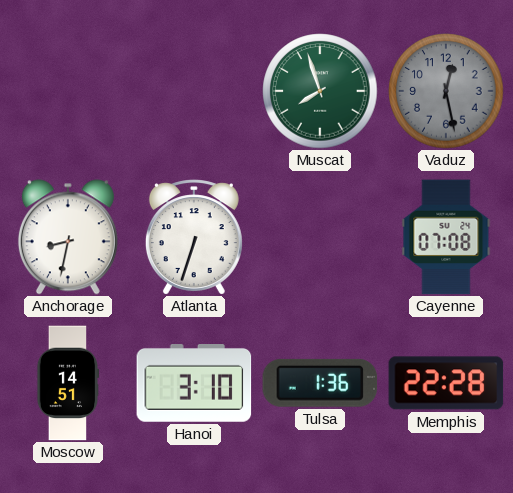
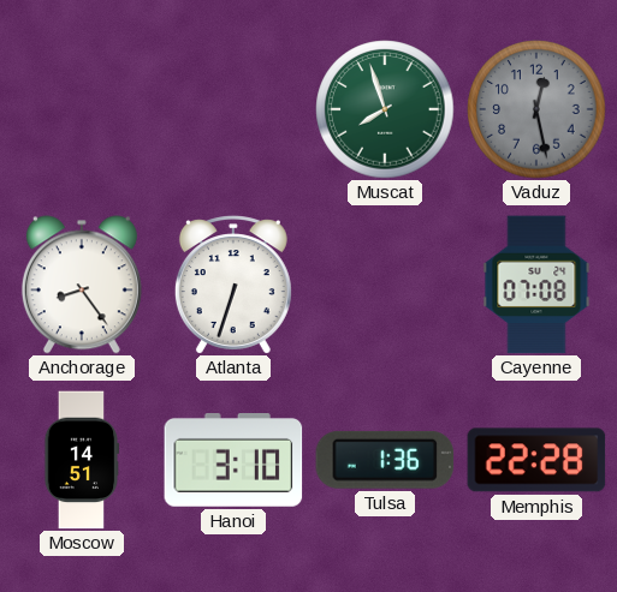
Anchorage: 8:32 -> 8:24
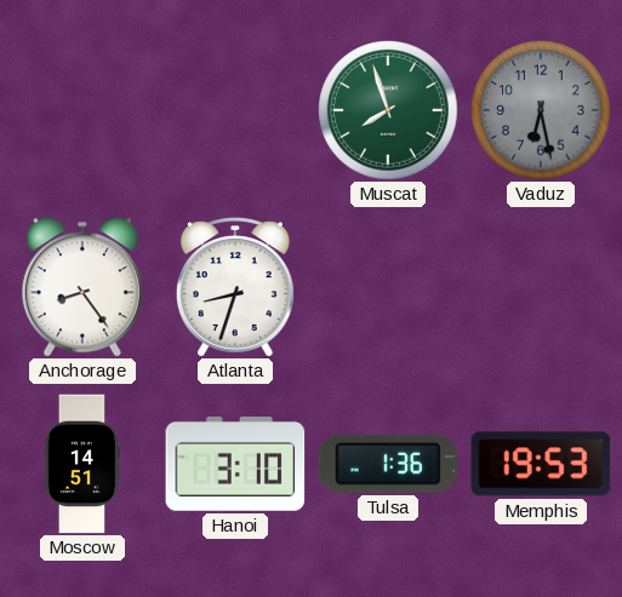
Vaduz: 12:28 -> 6:28
Atlanta: 6:33 -> 8:33
Cayenne: 07:08 -> none
Memphis: 22:28 -> 19:53
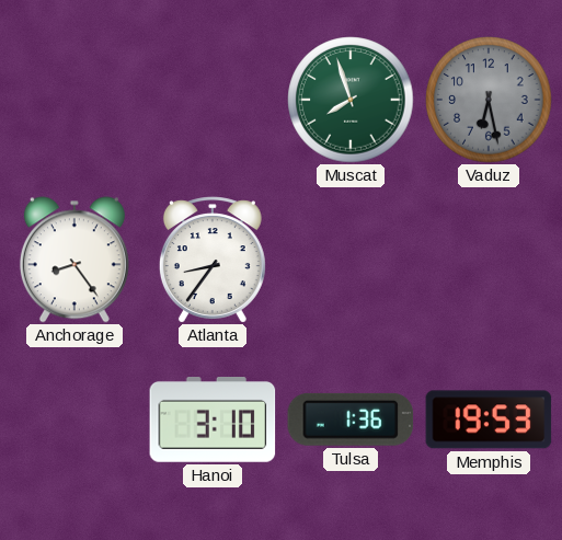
Atlanta: 8:33 -> 8:36
Moscow: 14:51 -> none
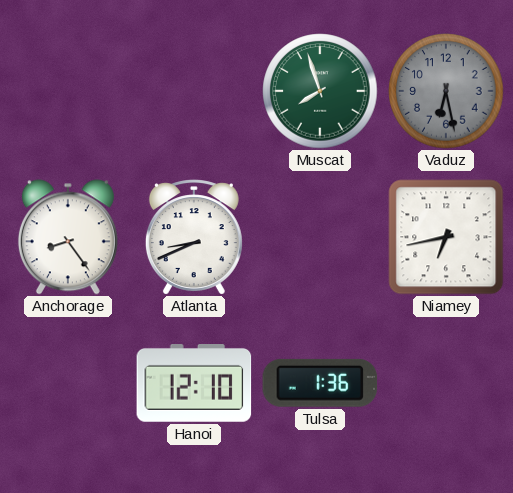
Atlanta: 8:36 -> 8:41
Niamey: none -> 6:43
Hanoi: 3:10 -> 12:10
Memphis: 19:53 -> none
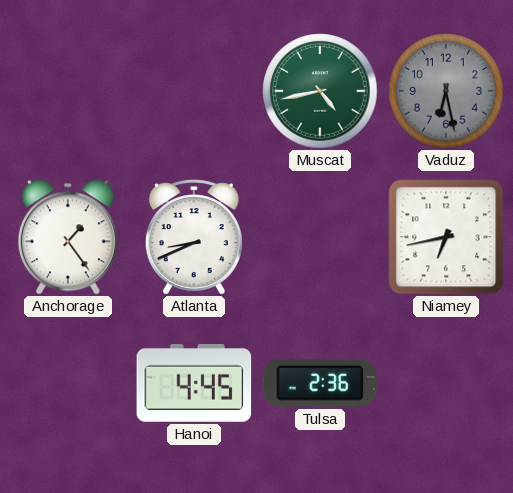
Muscat: 7:57 -> 4:43
Anchorage: 8:24 -> 1:24
Hanoi: 12:10 -> 4:45
Tulsa: 1:36 -> 2:36
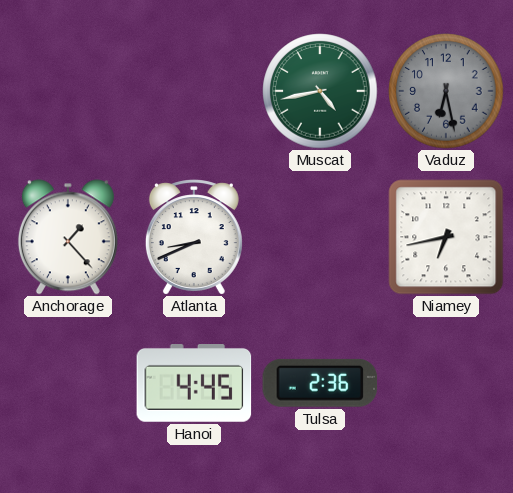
Anchorage: 1:24 -> 1:23
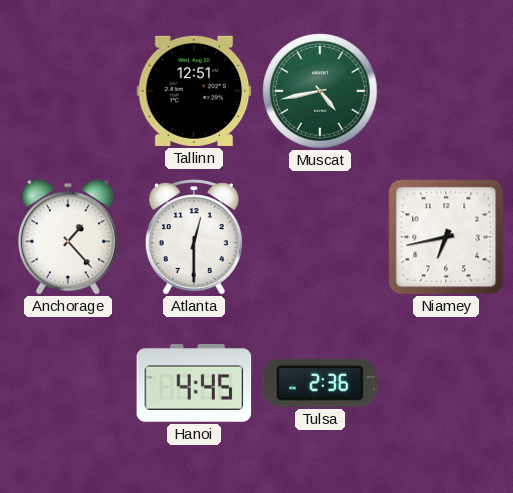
Tallinn: none -> 12:51
Vaduz: 6:28 -> none
Atlanta: 8:41 -> 12:30
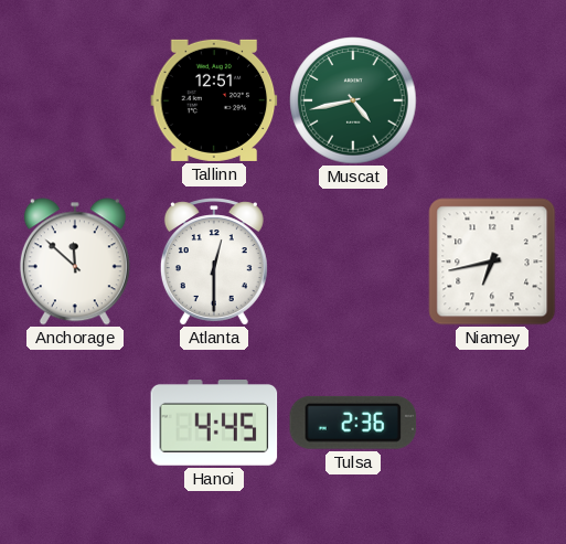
Anchorage: 1:23 -> 11:52
